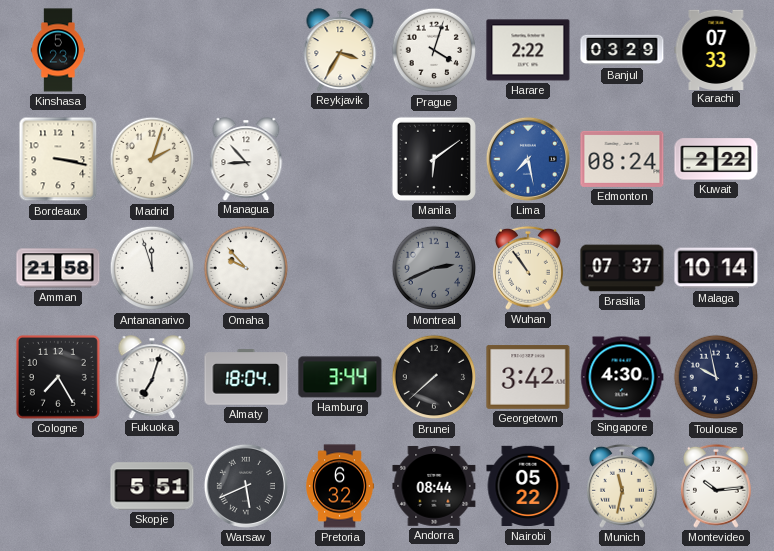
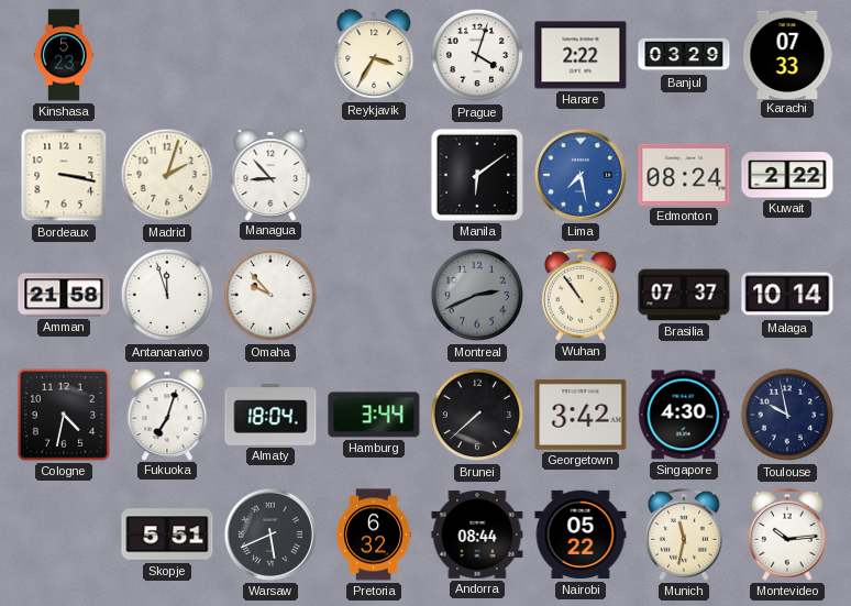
Cologne: 7:25 -> 4:32
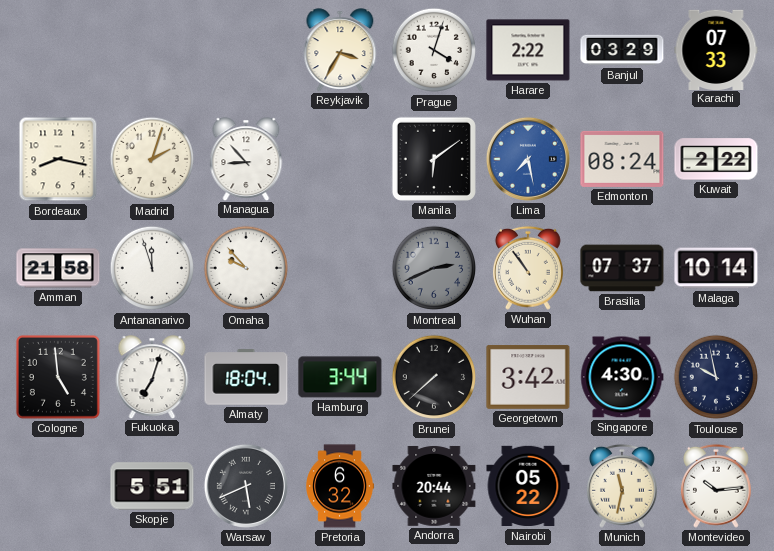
Kinshasa: 5:23 -> none
Bordeaux: 3:17 -> 8:17
Cologne: 4:32 -> 4:59
Andorra: 08:44 -> 20:44
